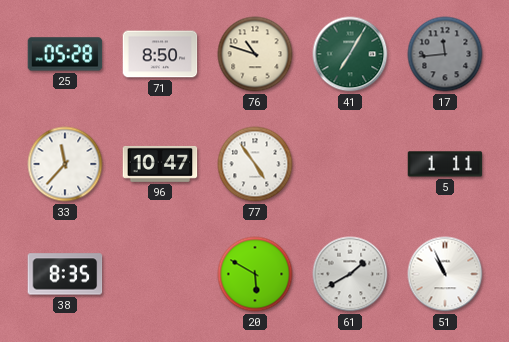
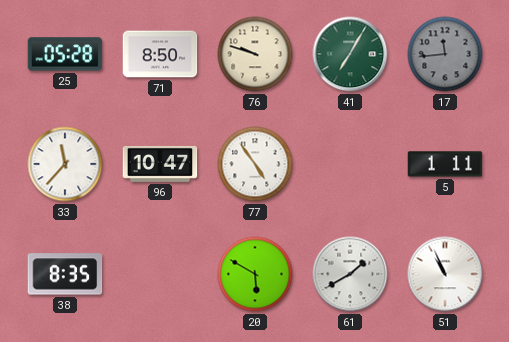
76: 10:48 -> 9:48
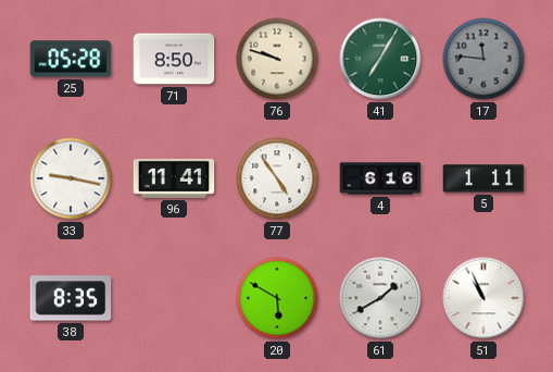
17: 11:44 -> 11:46
33: 11:37 -> 9:17
96: 10:47 -> 11:41
4: none -> 6:16
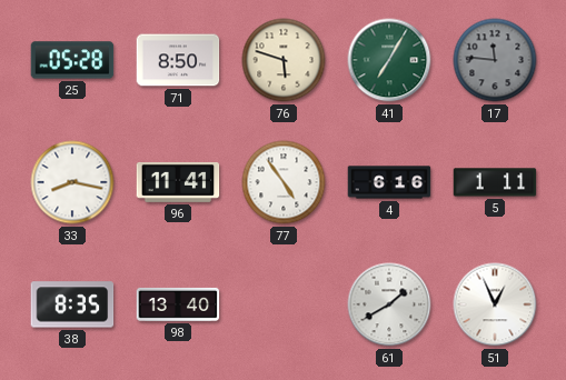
76: 9:48 -> 5:48
33: 9:17 -> 8:17
98: none -> 13:40
20: 5:50 -> none
51: 10:56 -> 12:56
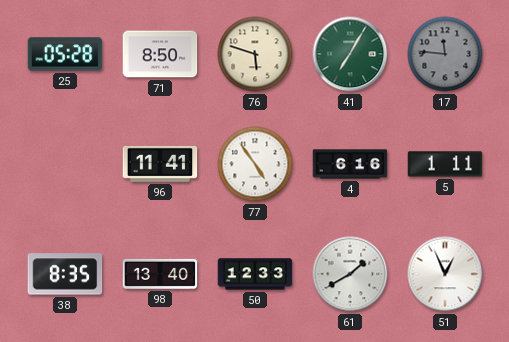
33: 8:17 -> none
50: none -> 12:33
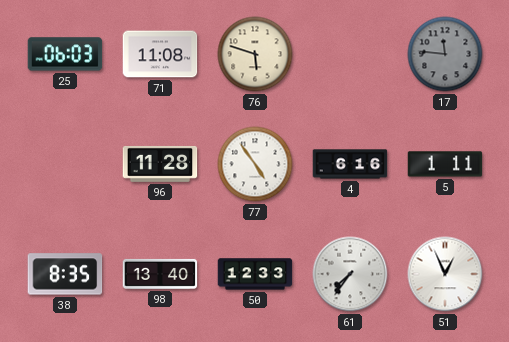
25: 05:28 -> 06:03
71: 8:50 -> 11:08
41: 7:05 -> none
96: 11:41 -> 11:28
61: 1:40 -> 7:36
